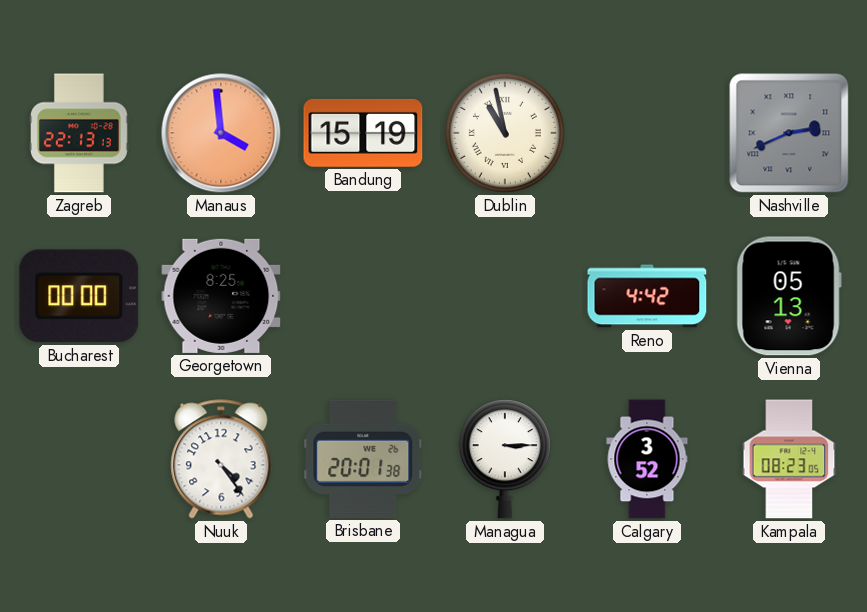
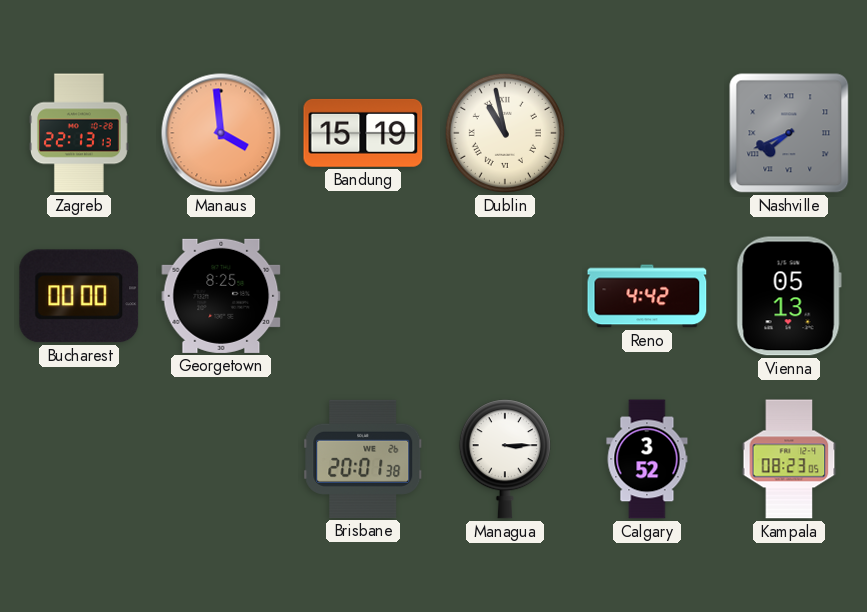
Nashville: 2:41 -> 7:41
Nuuk: 4:24 -> none
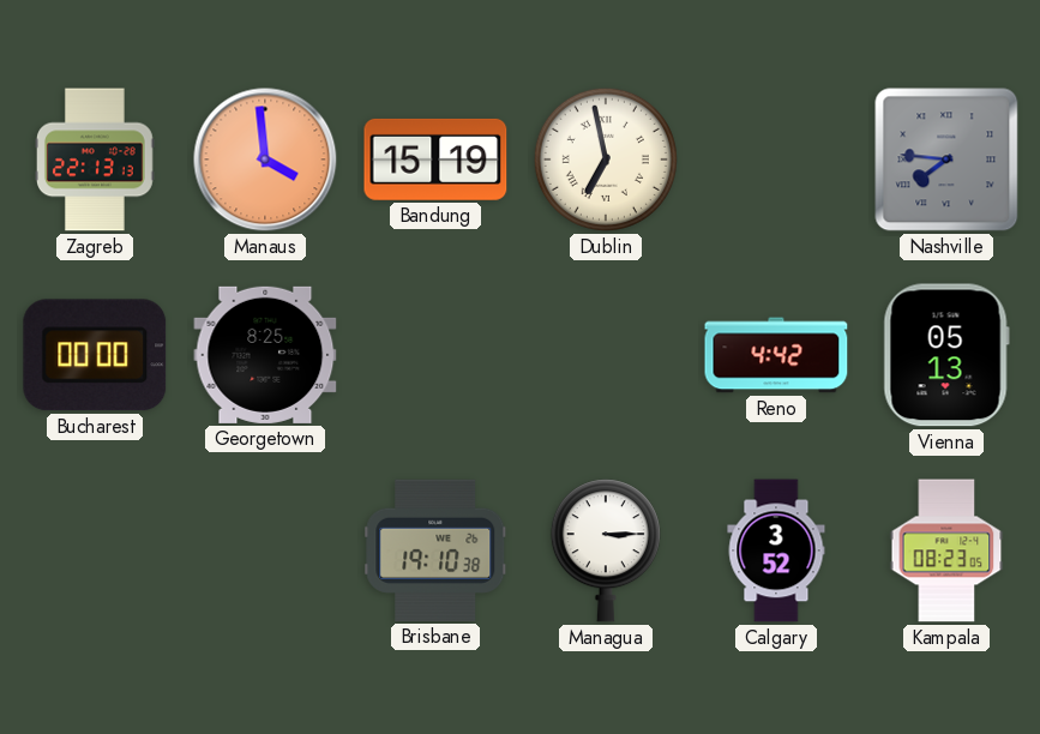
Dublin: 10:58 -> 6:58
Nashville: 7:41 -> 7:46
Brisbane: 20:01 -> 19:10
